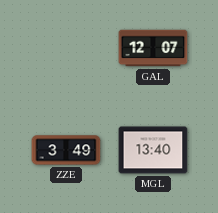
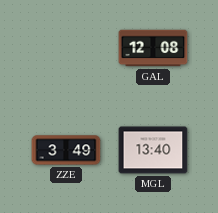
GAL: 12:07 -> 12:08
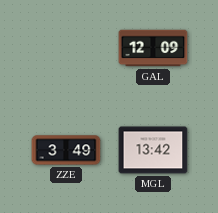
GAL: 12:08 -> 12:09
MGL: 13:40 -> 13:42
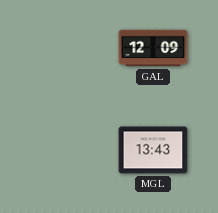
ZZE: 3:49 -> none
MGL: 13:42 -> 13:43
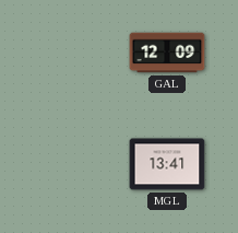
MGL: 13:43 -> 13:41
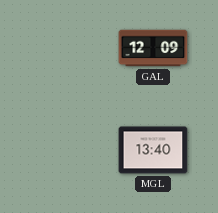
MGL: 13:41 -> 13:40
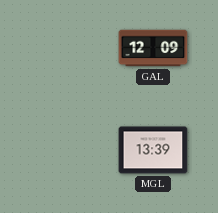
MGL: 13:40 -> 13:39
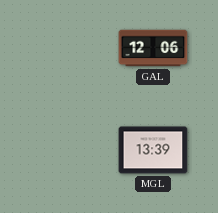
GAL: 12:09 -> 12:06
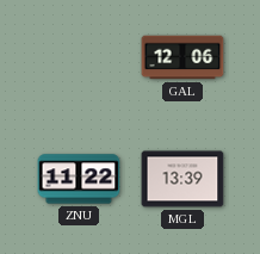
ZNU: none -> 11:22
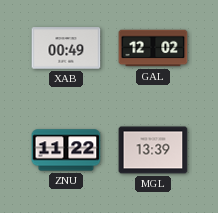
XAB: none -> 00:49
GAL: 12:06 -> 12:02
